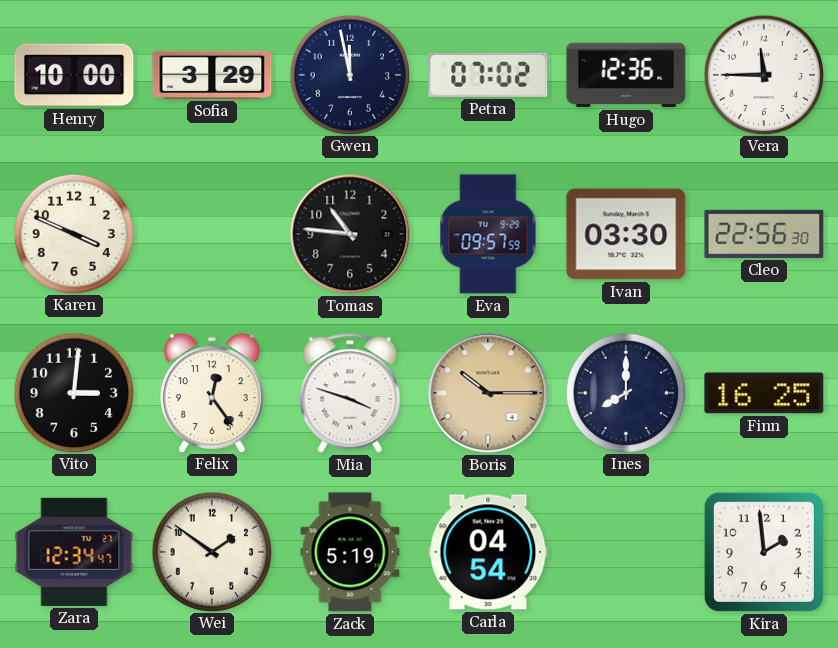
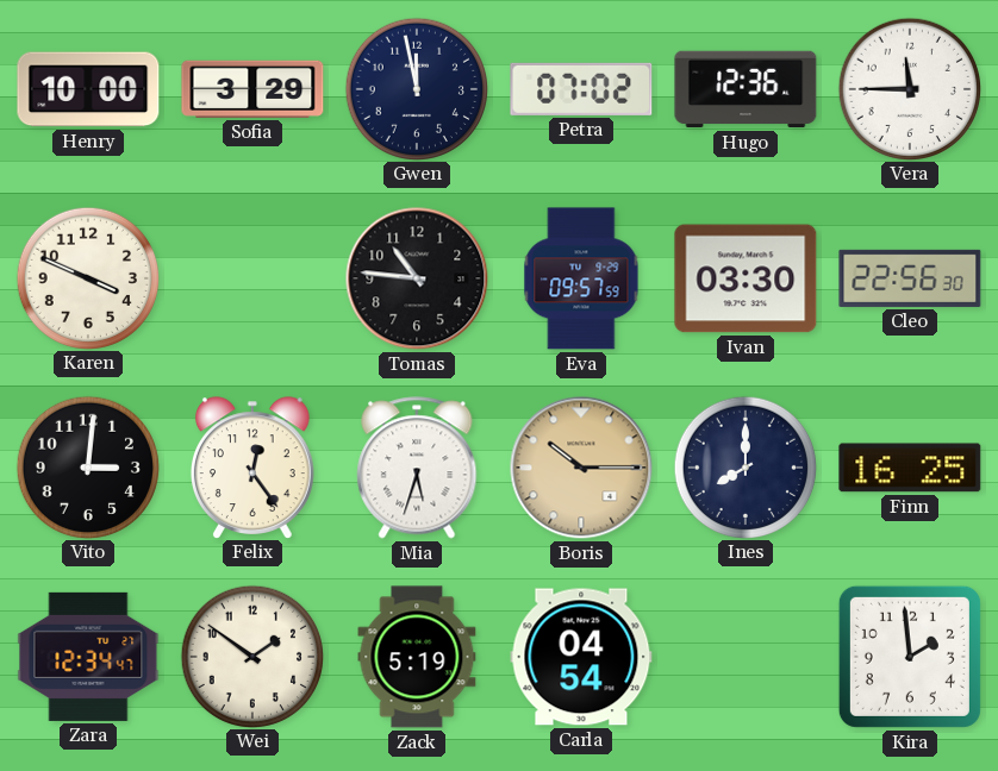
Mia: 3:48 -> 5:33
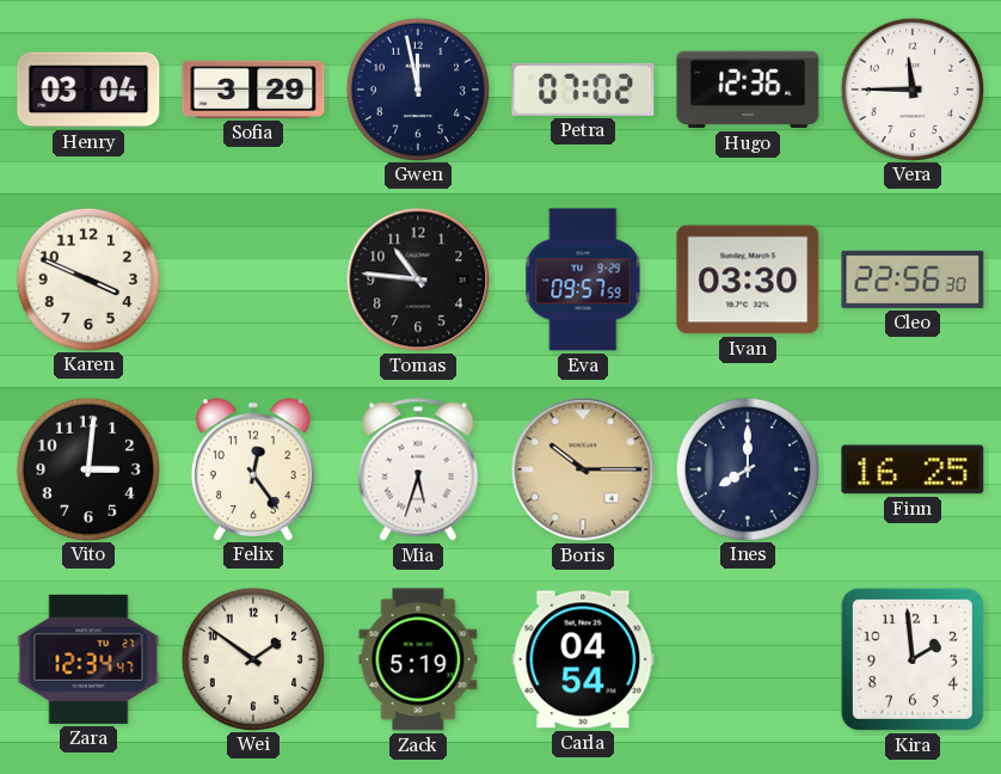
Henry: 10:00 -> 03:04
